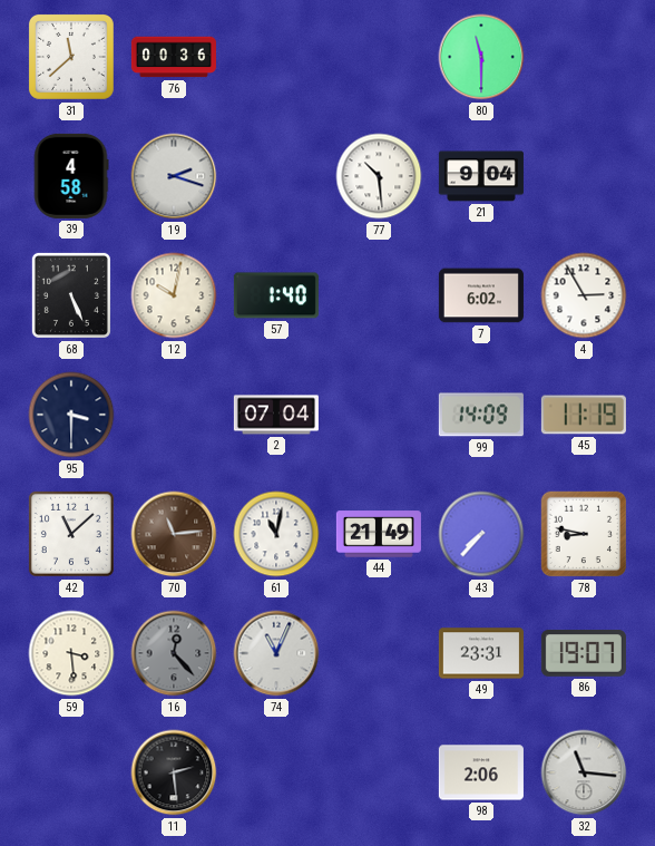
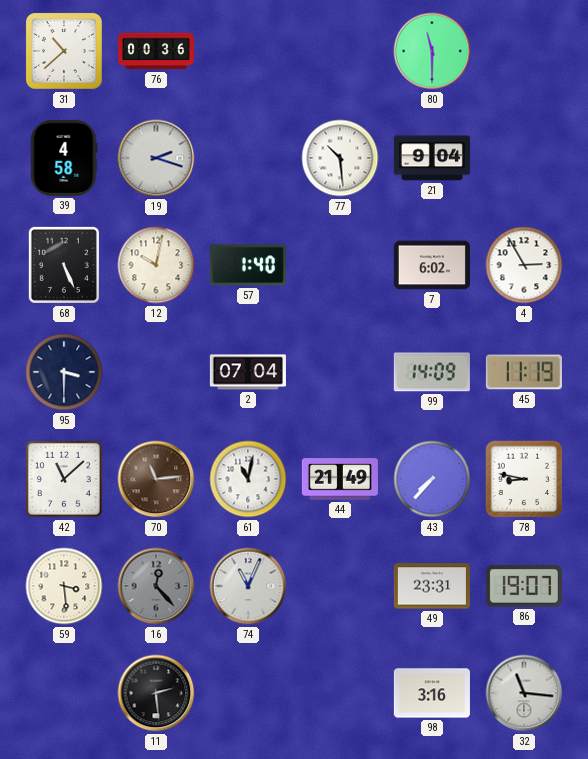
31: 11:38 -> 10:38
98: 2:06 -> 3:16
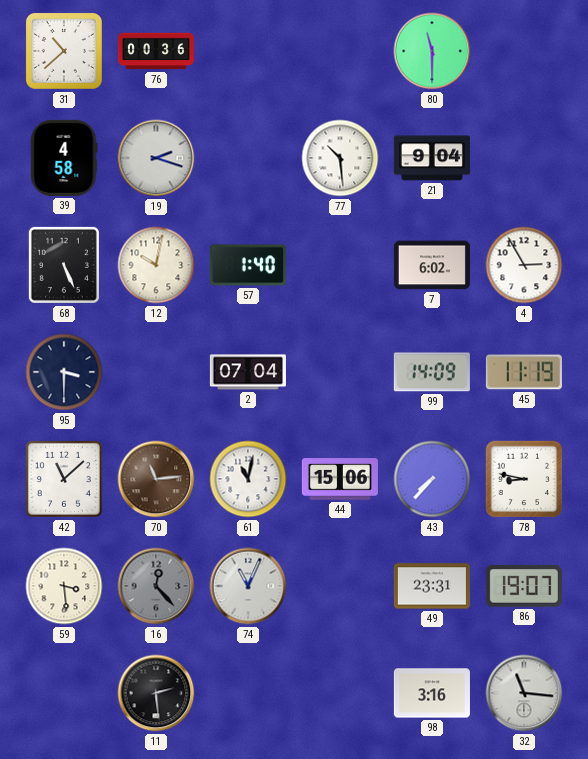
44: 21:49 -> 15:06
